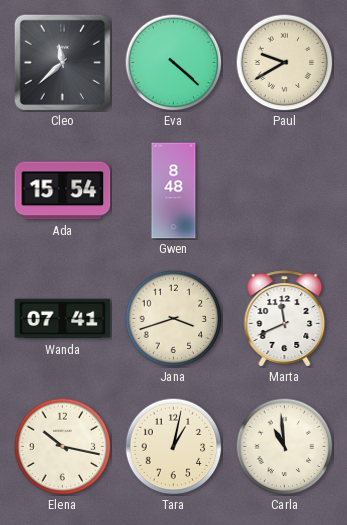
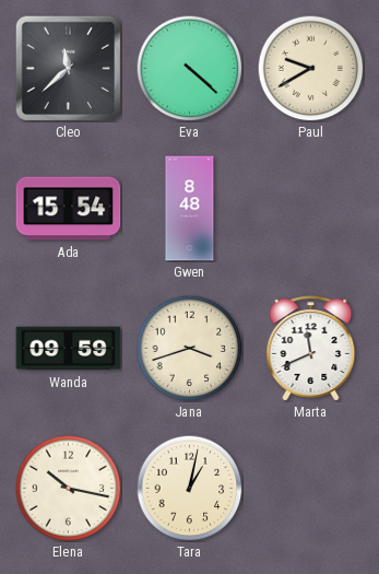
Wanda: 07:41 -> 09:59
Carla: 10:59 -> none
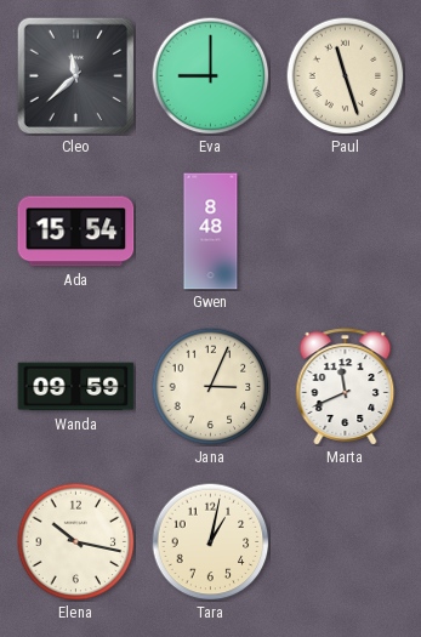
Eva: 4:22 -> 9:00
Paul: 9:40 -> 11:27
Jana: 3:42 -> 3:04
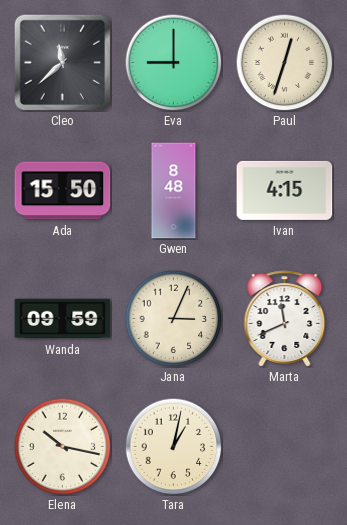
Paul: 11:27 -> 12:33
Ada: 15:54 -> 15:50
Ivan: none -> 4:15
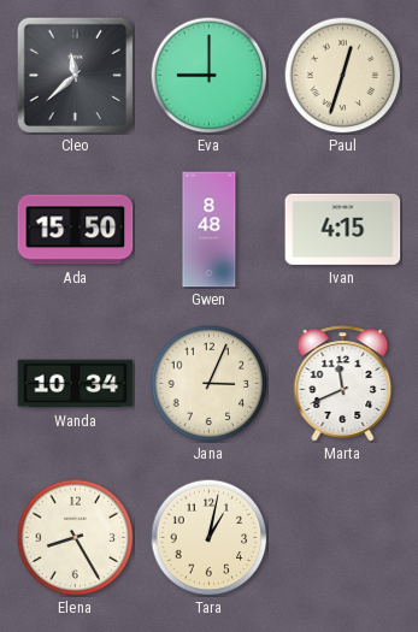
Wanda: 09:59 -> 10:34
Elena: 10:17 -> 8:25
